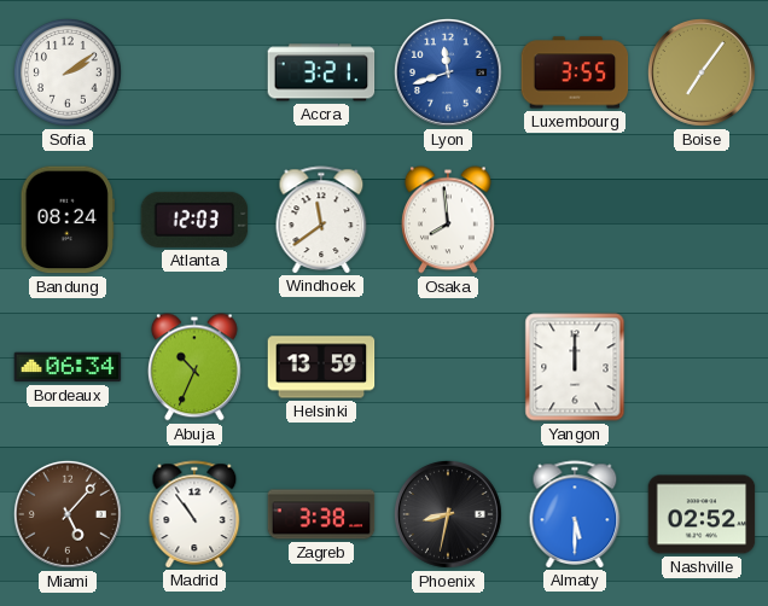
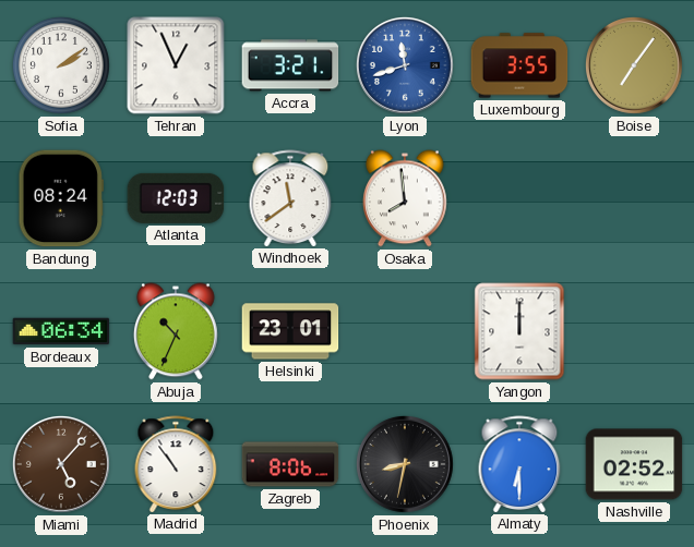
Tehran: none -> 12:56
Helsinki: 13:59 -> 23:01
Zagreb: 3:38 -> 8:06
Almaty: 5:30 -> 6:30
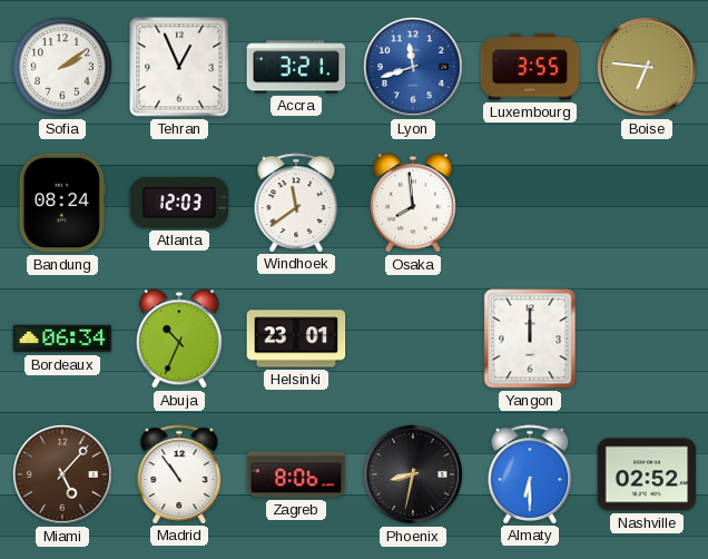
Boise: 7:06 -> 6:46
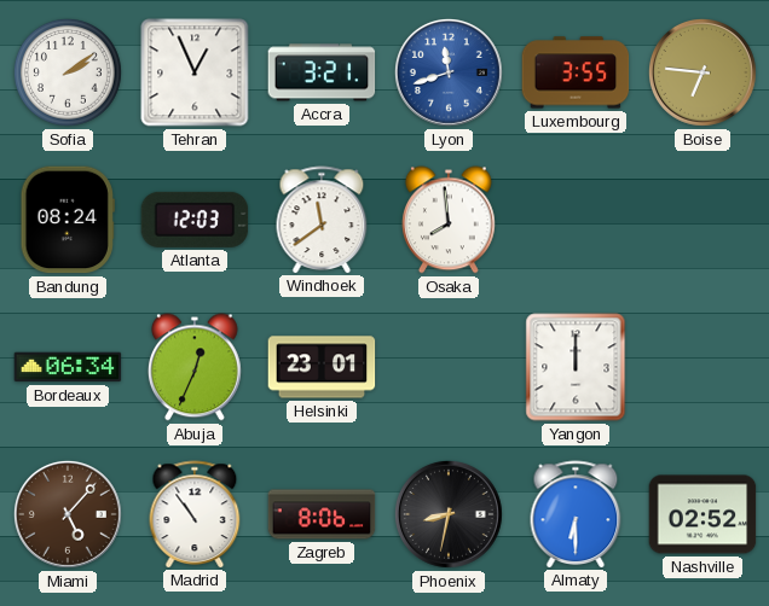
Abuja: 10:34 -> 12:34
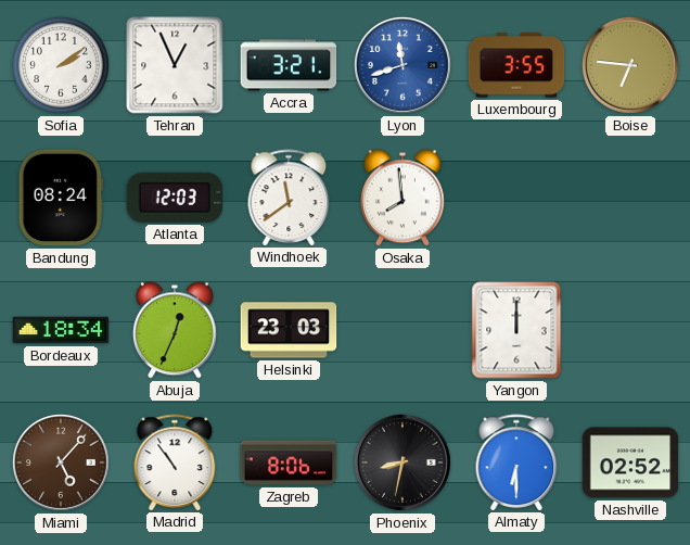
Bordeaux: 06:34 -> 18:34
Helsinki: 23:01 -> 23:03
